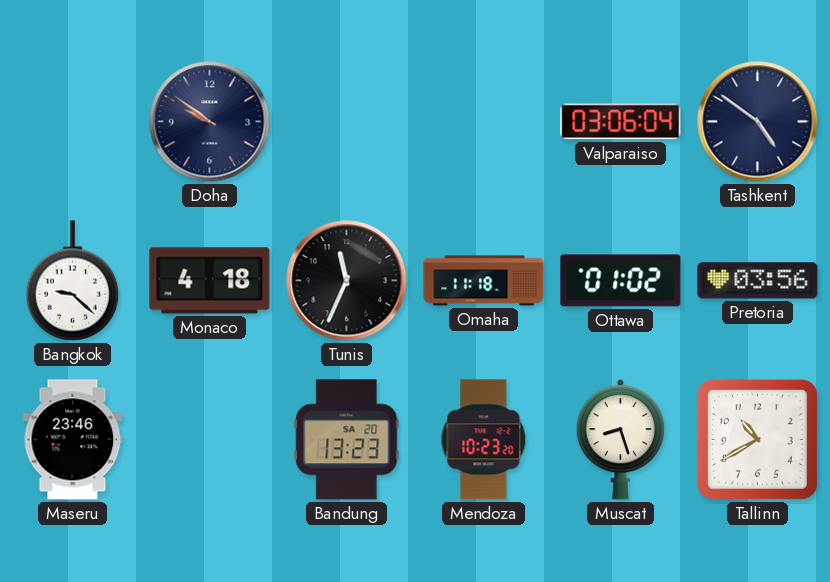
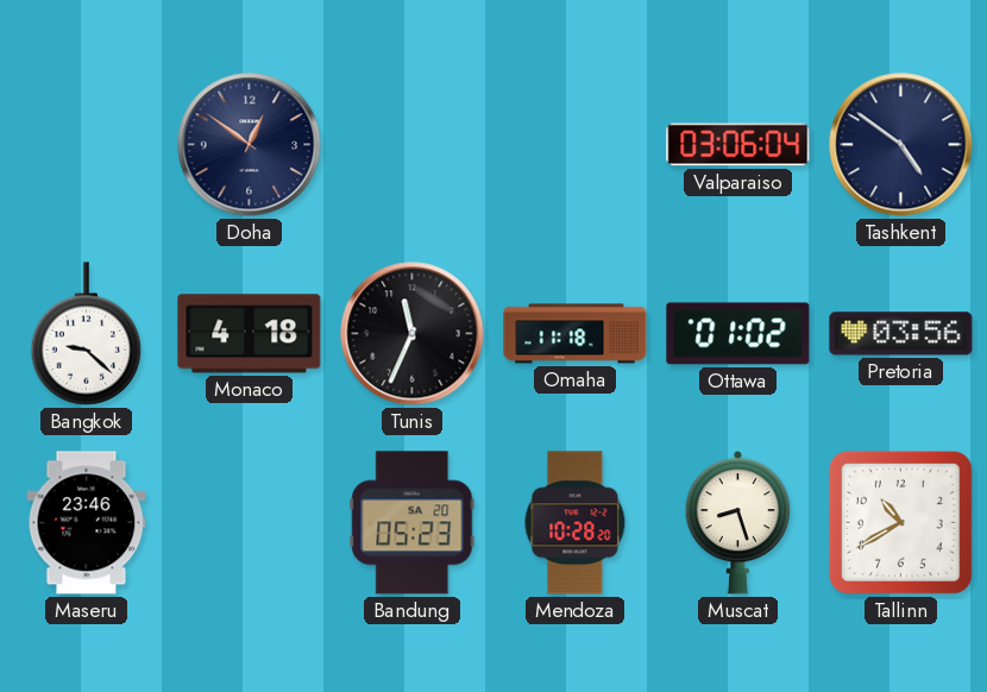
Doha: 9:51 -> 12:51
Bandung: 13:23 -> 05:23
Mendoza: 10:23 -> 10:28
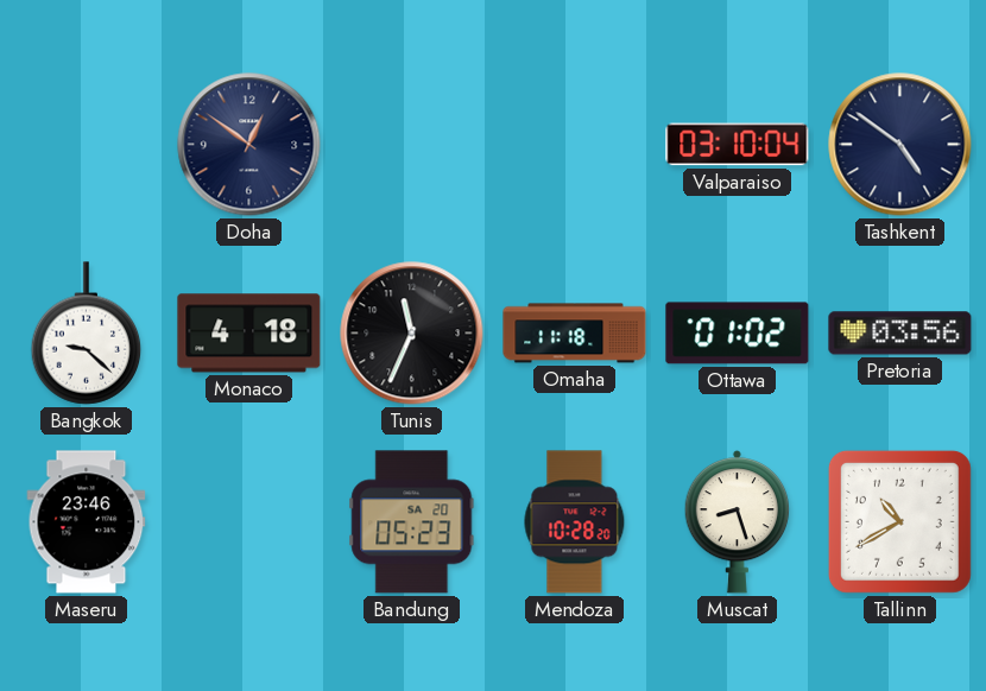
Valparaiso: 03:06 -> 03:10
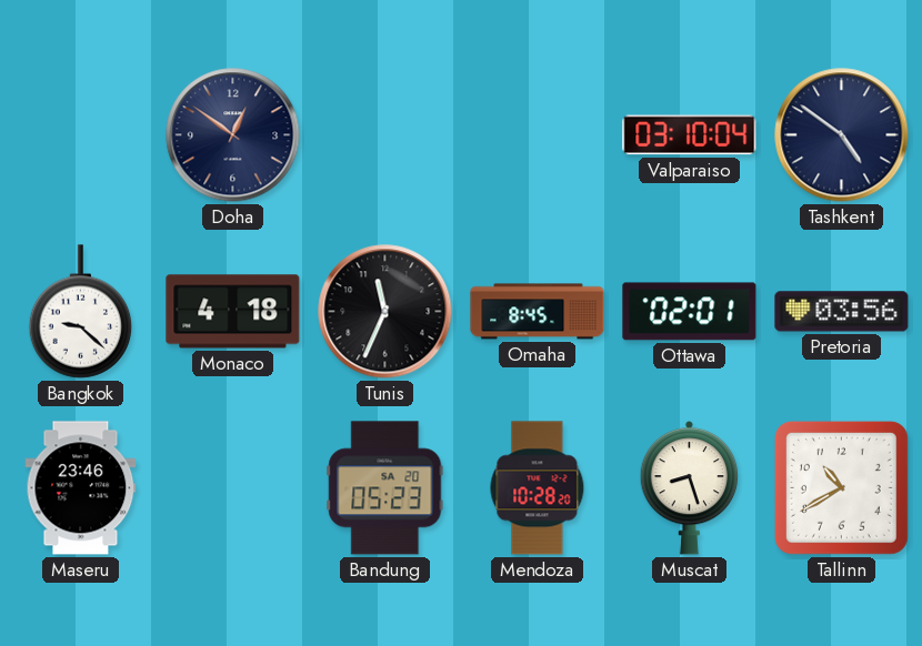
Omaha: 11:18 -> 8:45
Ottawa: 01:02 -> 02:01
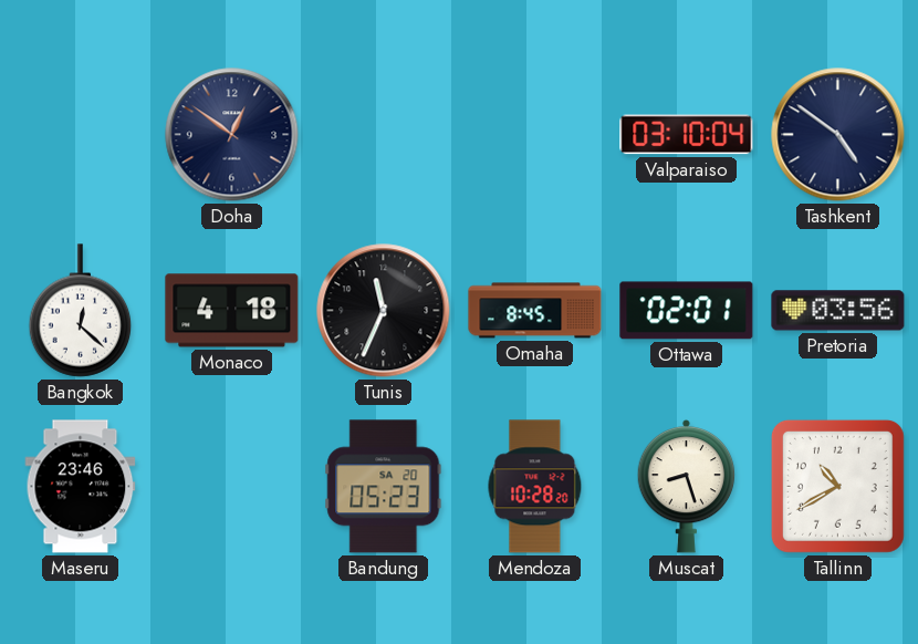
Bangkok: 9:22 -> 12:22
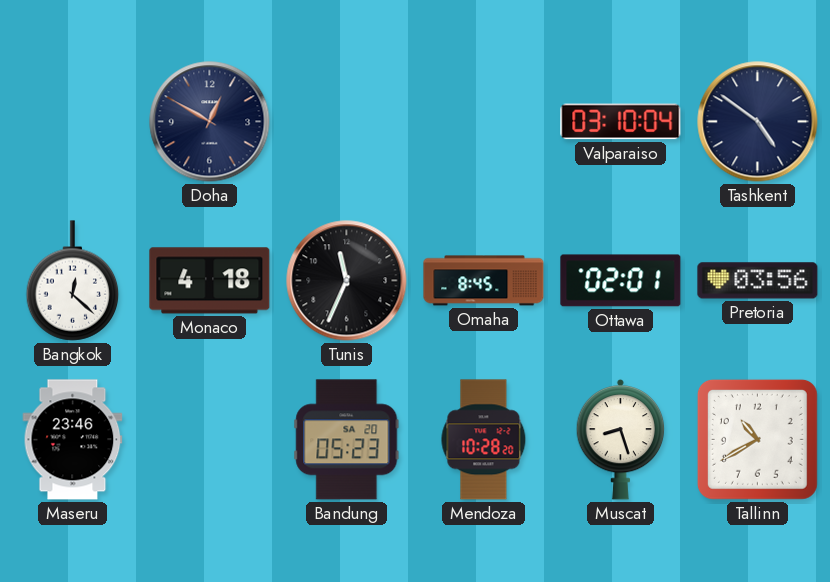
Doha: 12:51 -> 12:50
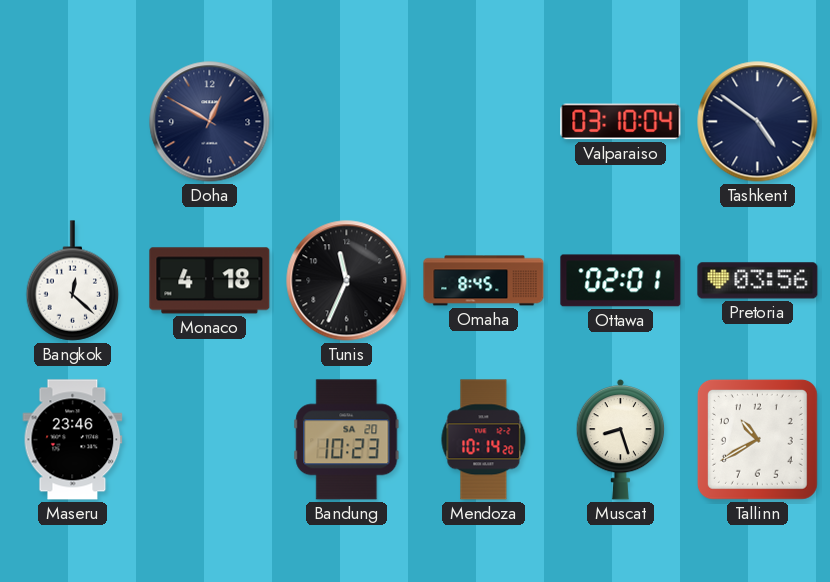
Bandung: 05:23 -> 10:23
Mendoza: 10:28 -> 10:14
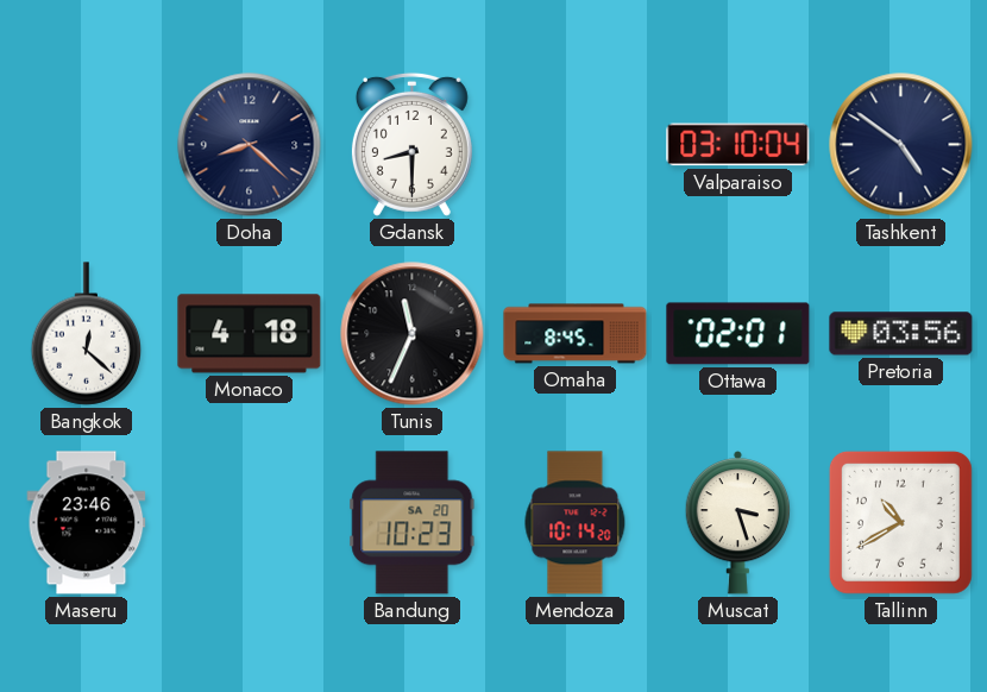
Doha: 12:50 -> 8:22
Gdansk: none -> 8:30
Muscat: 8:27 -> 3:27
